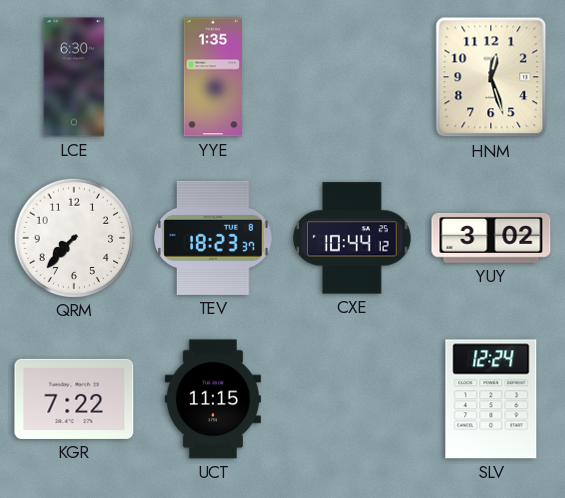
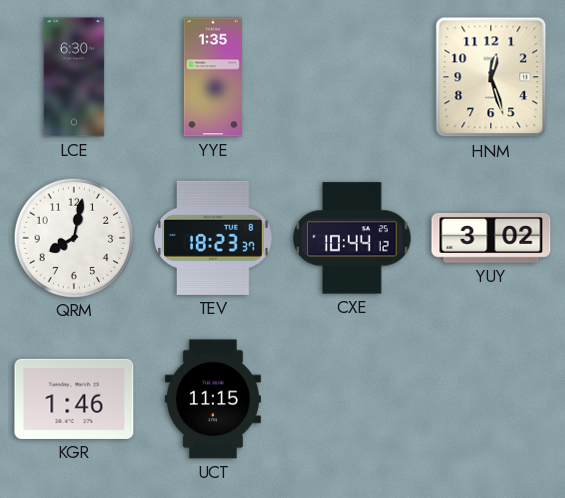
QRM: 7:37 -> 8:02
KGR: 7:22 -> 1:46
SLV: 12:24 -> none
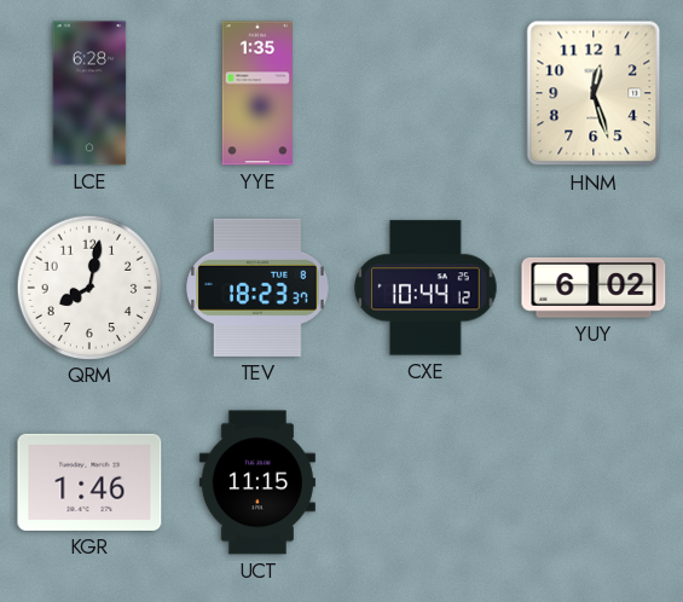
LCE: 6:30 -> 6:28
YUY: 3:02 -> 6:02
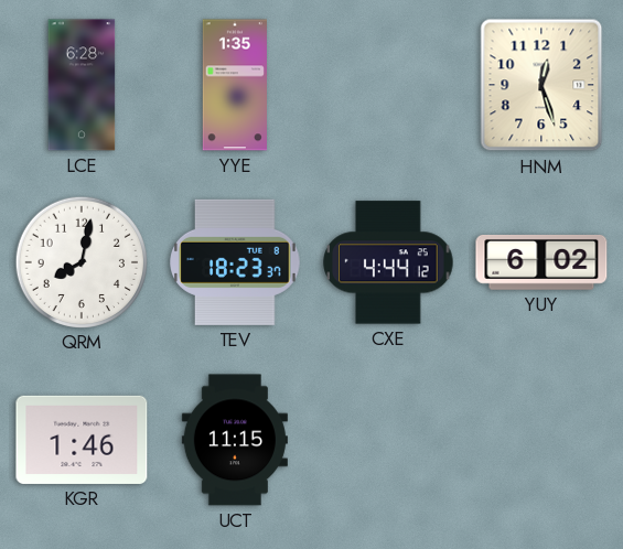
CXE: 10:44 -> 4:44
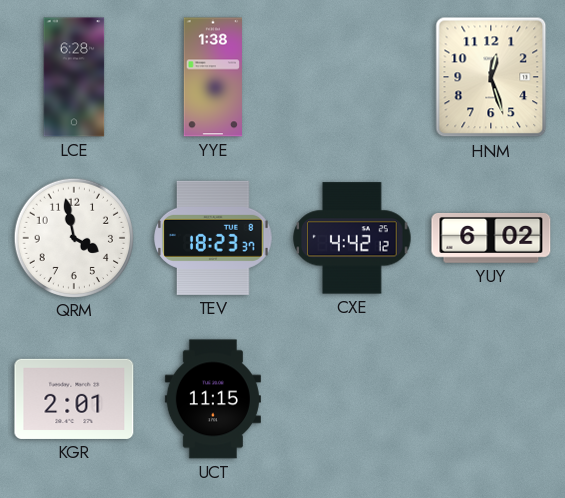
YYE: 1:35 -> 1:38
QRM: 8:02 -> 3:58
CXE: 4:44 -> 4:42
KGR: 1:46 -> 2:01
